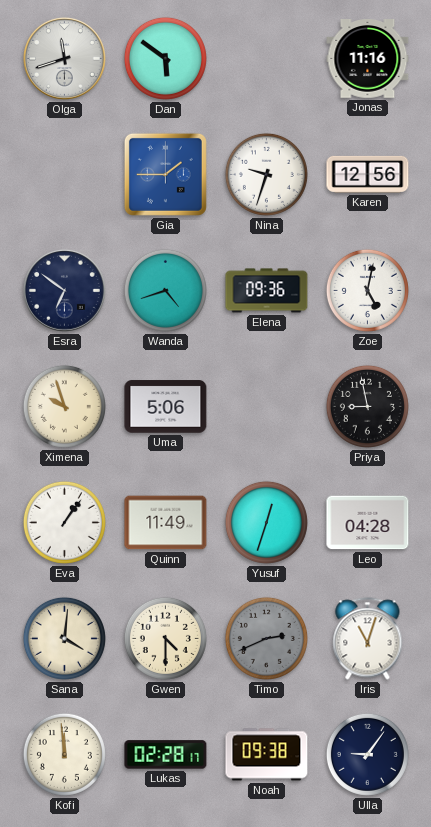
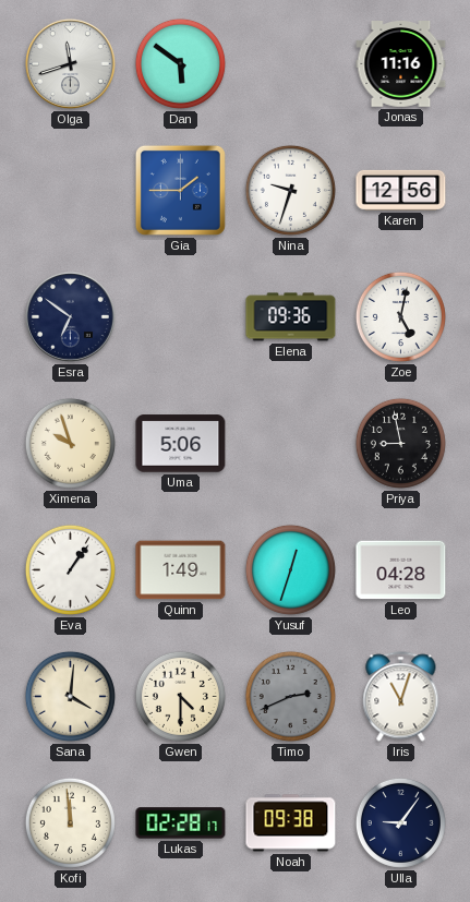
Wanda: 4:42 -> none
Quinn: 11:49 -> 1:49
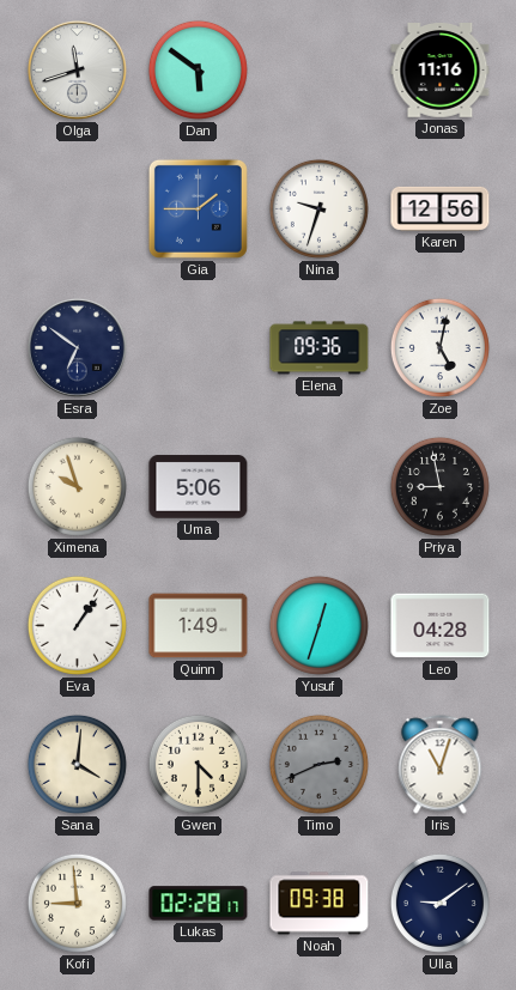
Kofi: 11:59 -> 8:59
Ulla: 9:06 -> 9:09
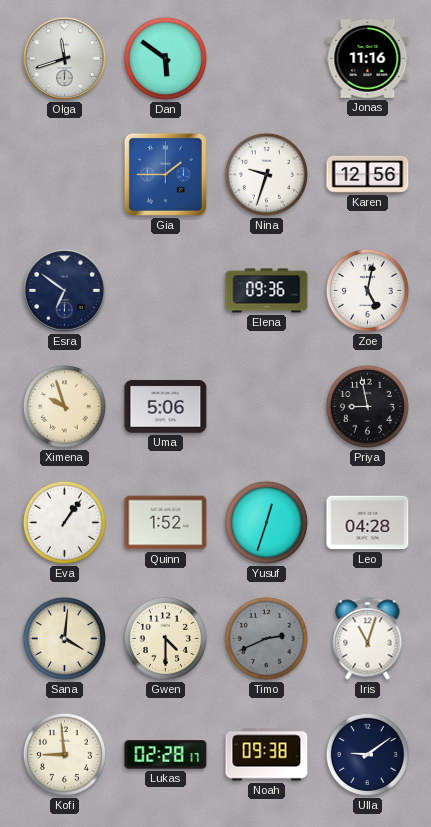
Quinn: 1:49 -> 1:52
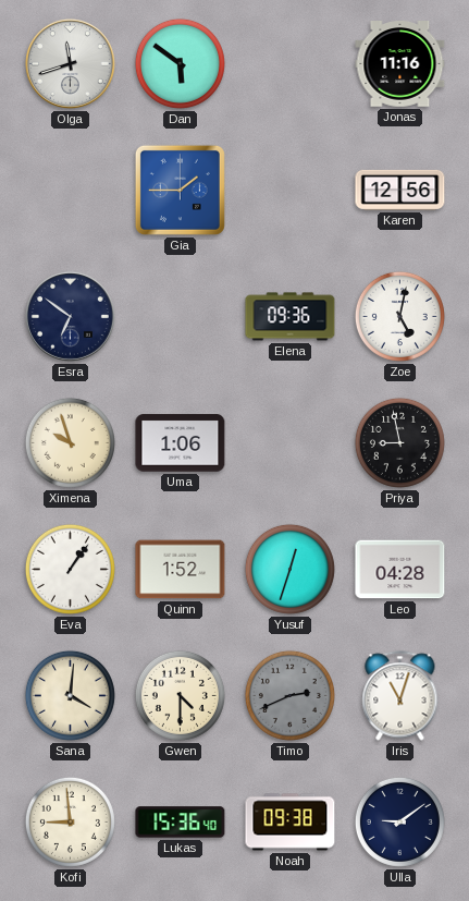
Nina: 9:33 -> none
Uma: 5:06 -> 1:06
Lukas: 02:28 -> 15:36
